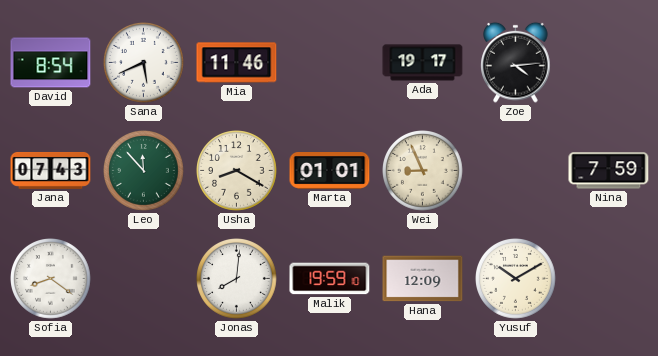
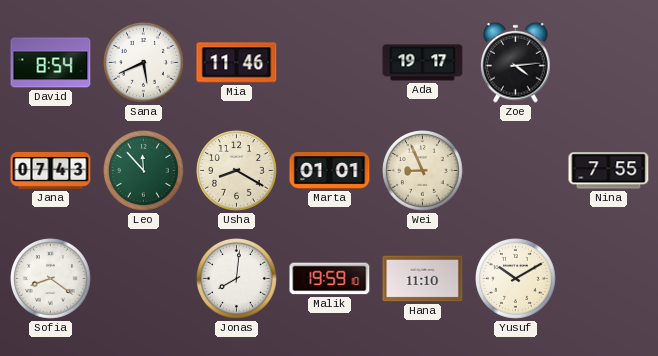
Nina: 7:59 -> 7:55
Hana: 12:09 -> 11:10
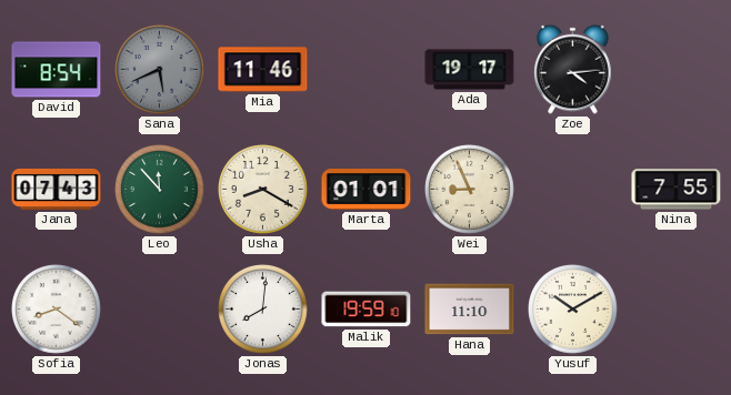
Sana dial: white -> grey
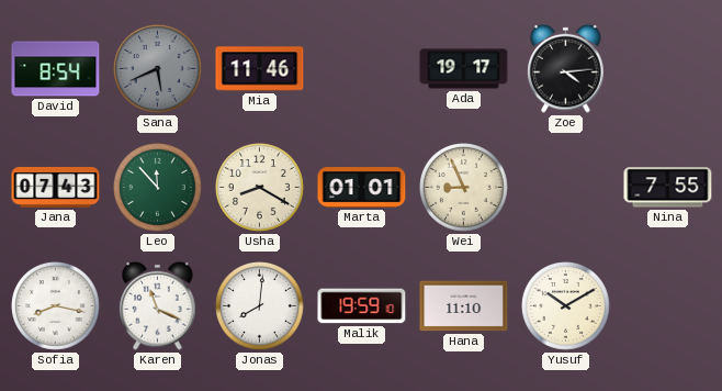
Sofia: 8:21 -> 8:17
Karen: none -> 11:19
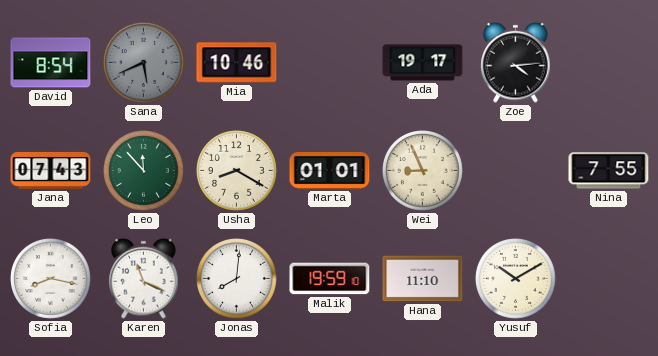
Mia: 11:46 -> 10:46
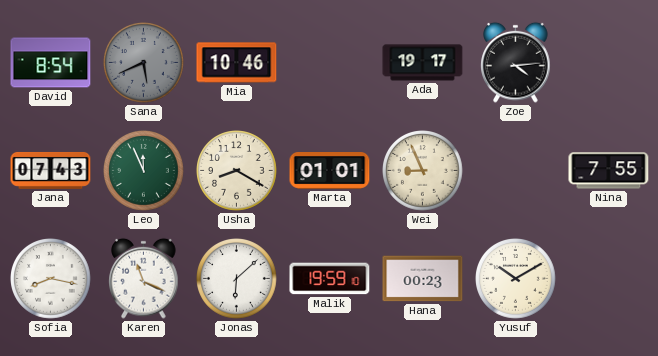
Leo: 11:53 -> 11:56
Jonas: 8:01 -> 6:08
Hana: 11:10 -> 00:23
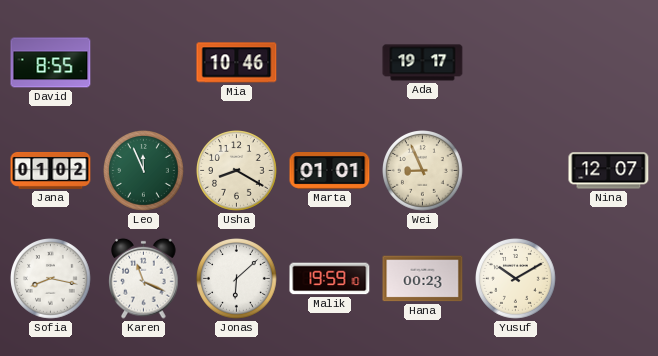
David: 8:54 -> 8:55
Sana: 5:41 -> none
Zoe: 4:14 -> none
Jana: 07:43 -> 01:02
Nina: 7:55 -> 12:07
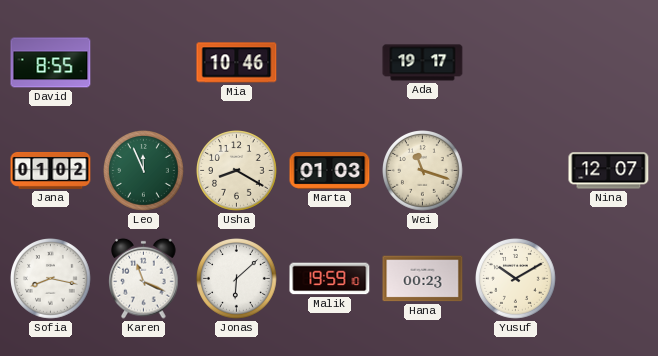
Marta: 01:01 -> 01:03
Wei: 8:56 -> 11:18
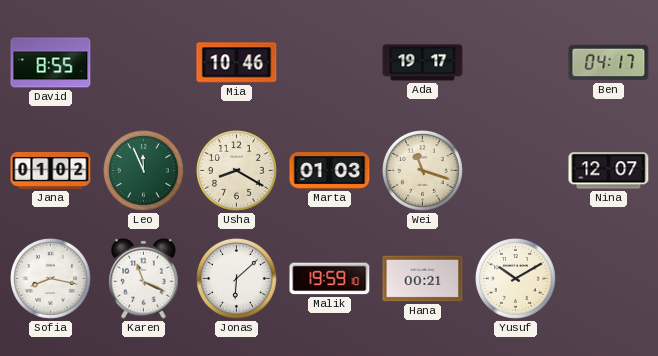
Ben: none -> 04:17
Hana: 00:23 -> 00:21
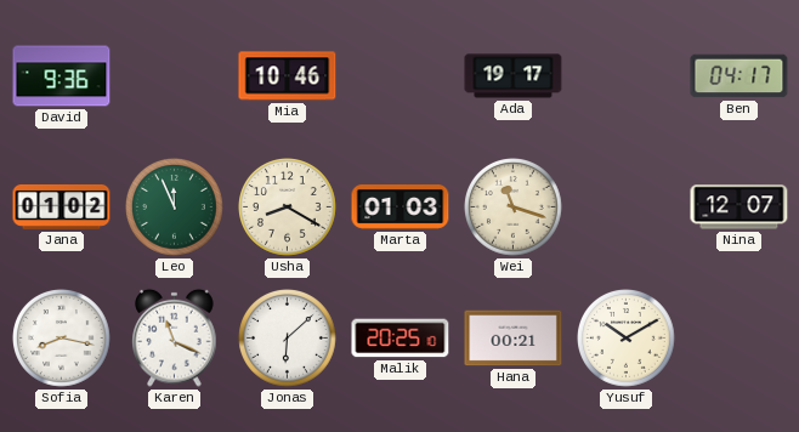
David: 8:55 -> 9:36
Malik: 19:59 -> 20:25
